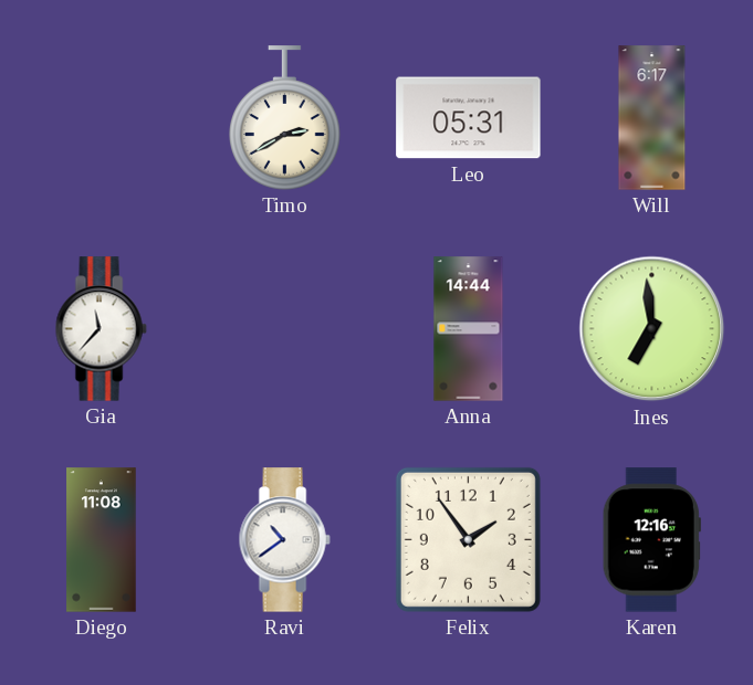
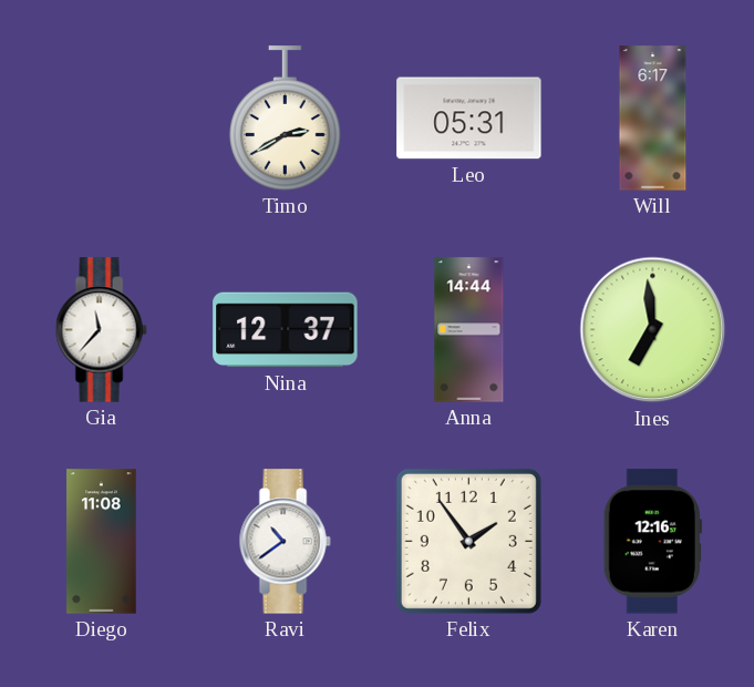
Nina: none -> 12:37
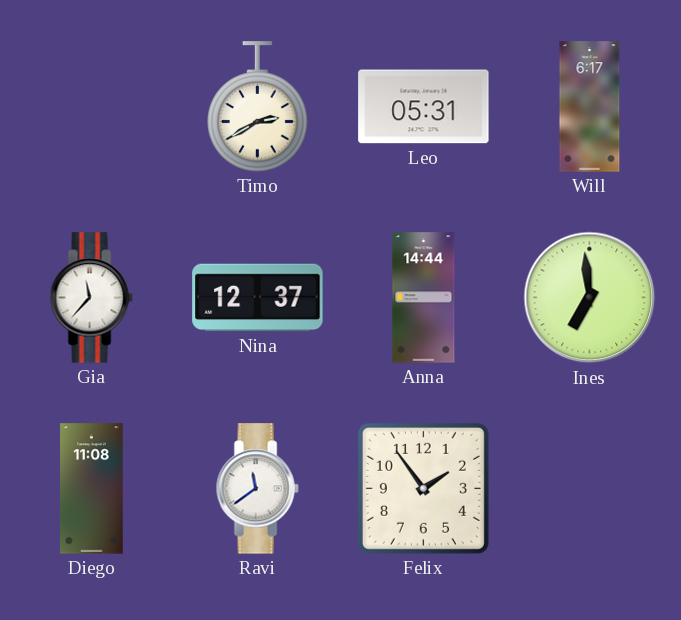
Ravi: 10:39 -> 11:39
Karen: 12:16 -> none
